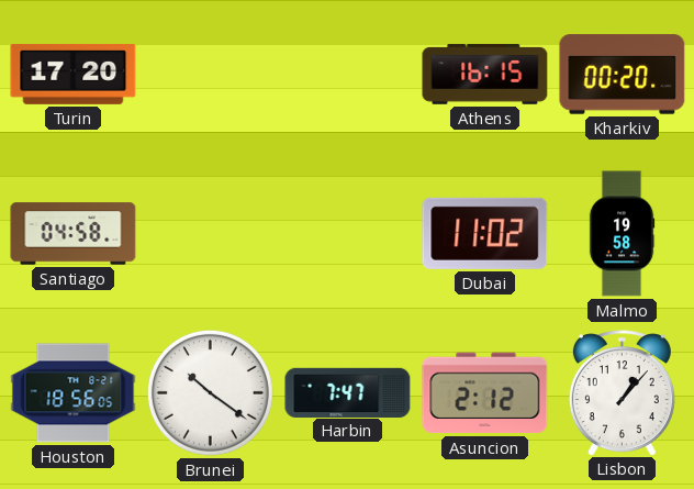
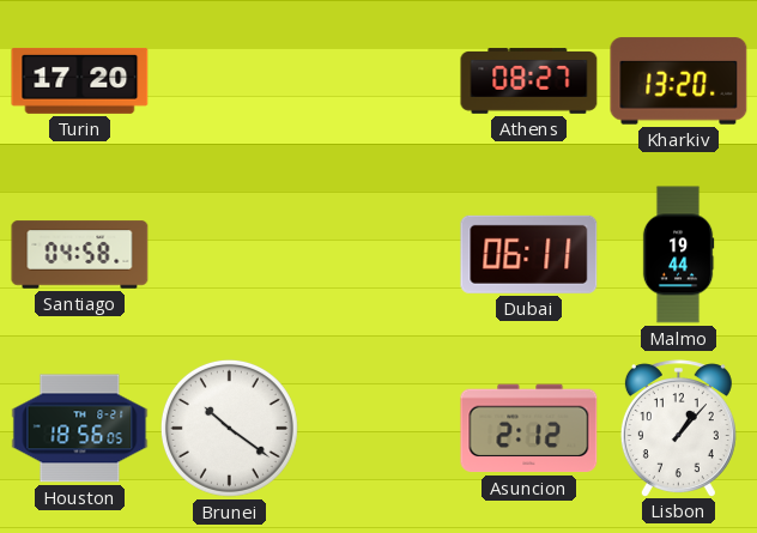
Athens: 16:15 -> 08:27
Kharkiv: 00:20 -> 13:20
Dubai: 11:02 -> 06:11
Malmo: 19:58 -> 19:44
Harbin: 7:47 -> none
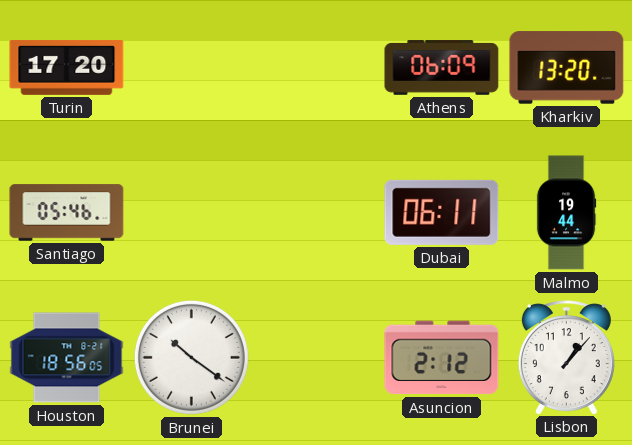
Athens: 08:27 -> 06:09
Santiago: 04:58 -> 05:46
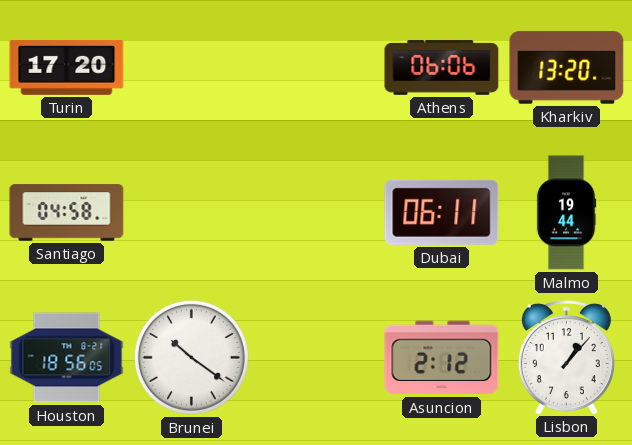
Athens: 06:09 -> 06:06
Santiago: 05:46 -> 04:58
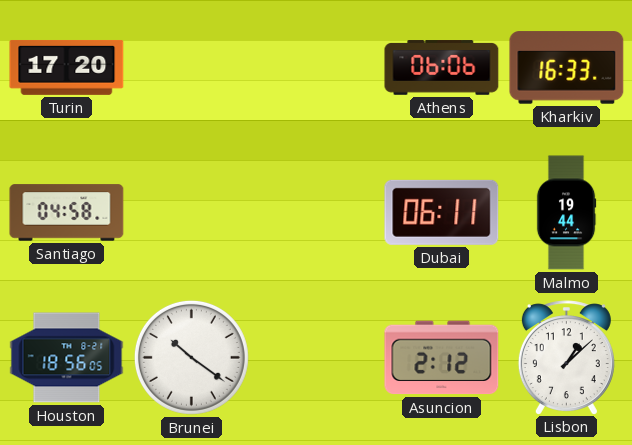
Kharkiv: 13:20 -> 16:33
Lisbon: 1:07 -> 1:08
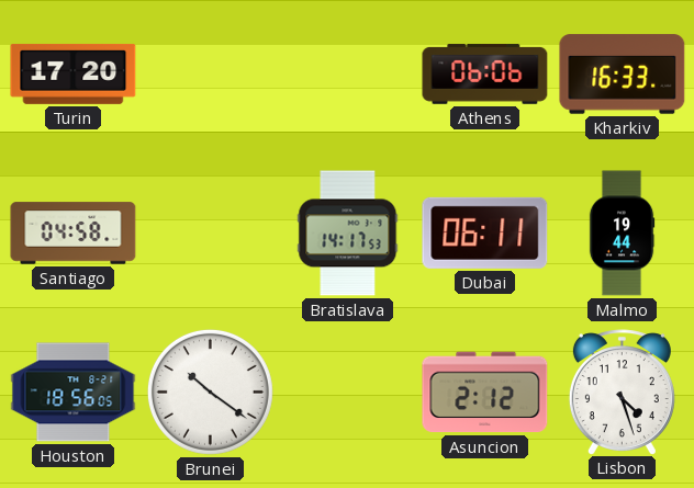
Bratislava: none -> 14:17
Lisbon: 1:08 -> 4:27
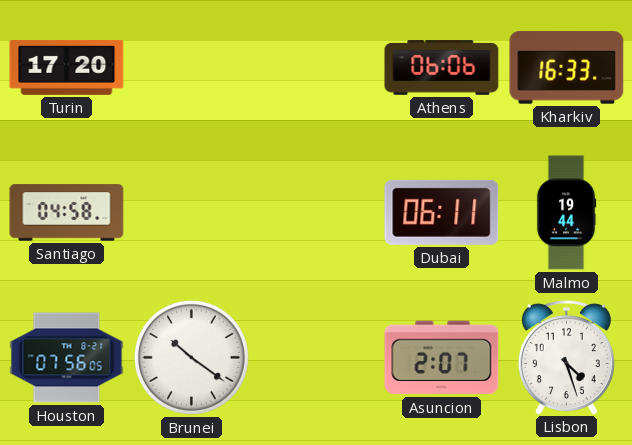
Bratislava: 14:17 -> none
Houston: 18:56 -> 07:56
Asuncion: 2:12 -> 2:07
